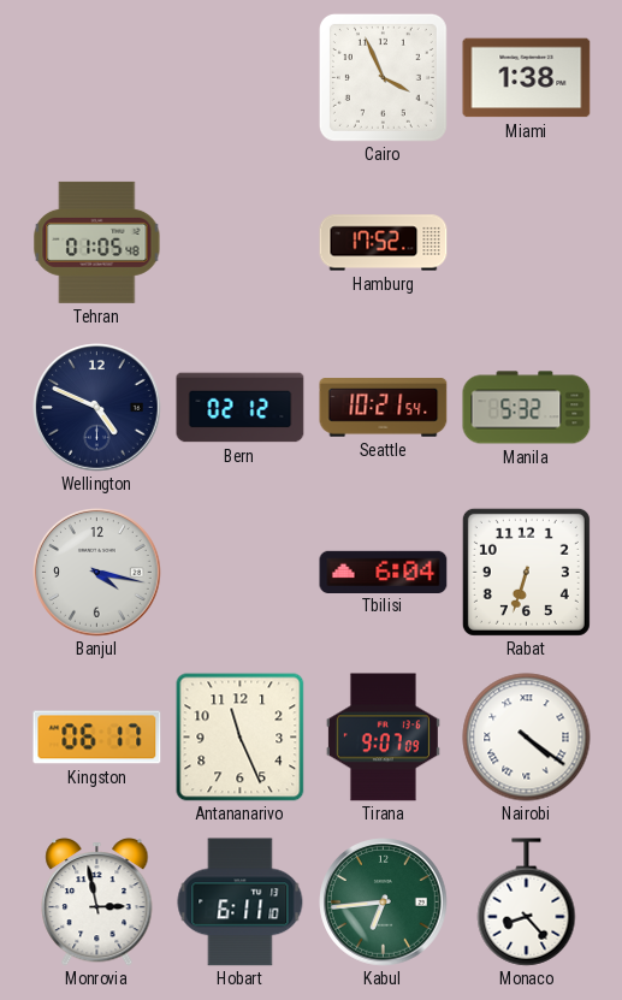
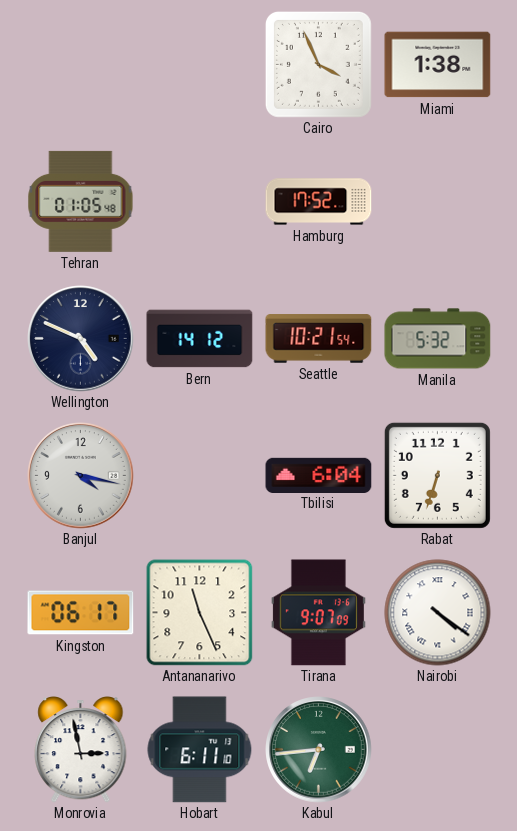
Bern: 02:12 -> 14:12
Monaco: 8:23 -> none
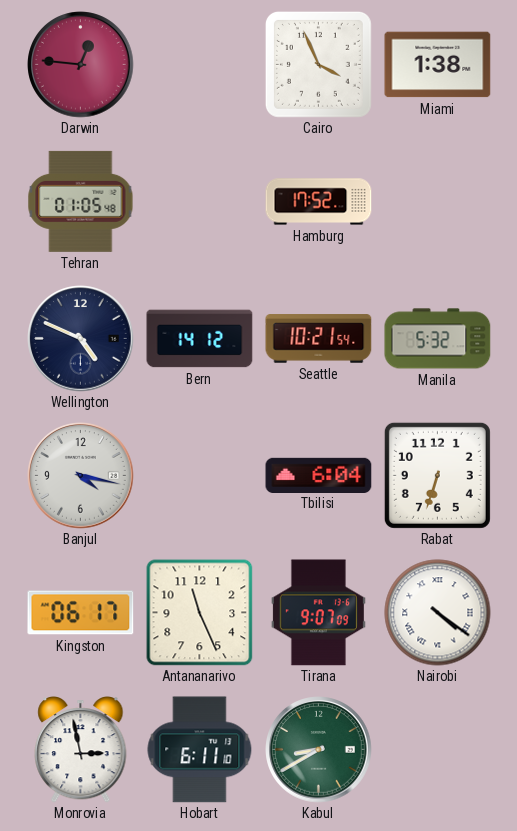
Darwin: none -> 12:46
Kabul: 6:44 -> 8:40
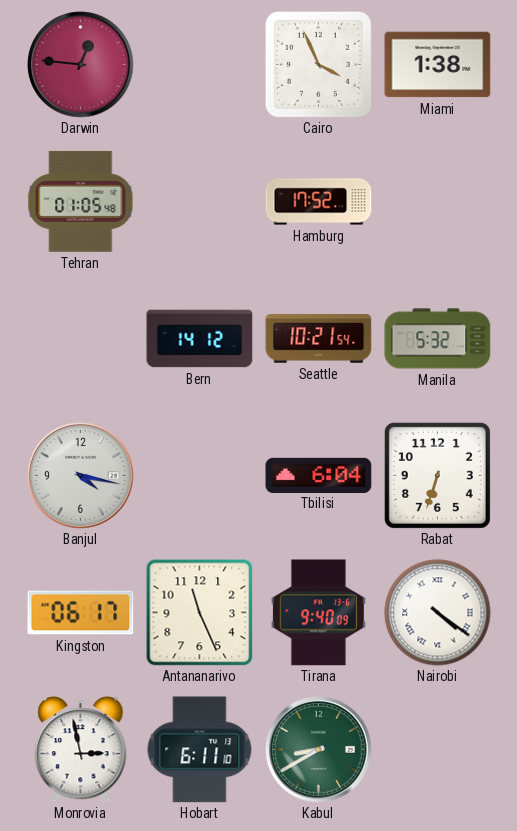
Wellington: 4:49 -> none
Tirana: 9:07 -> 9:40
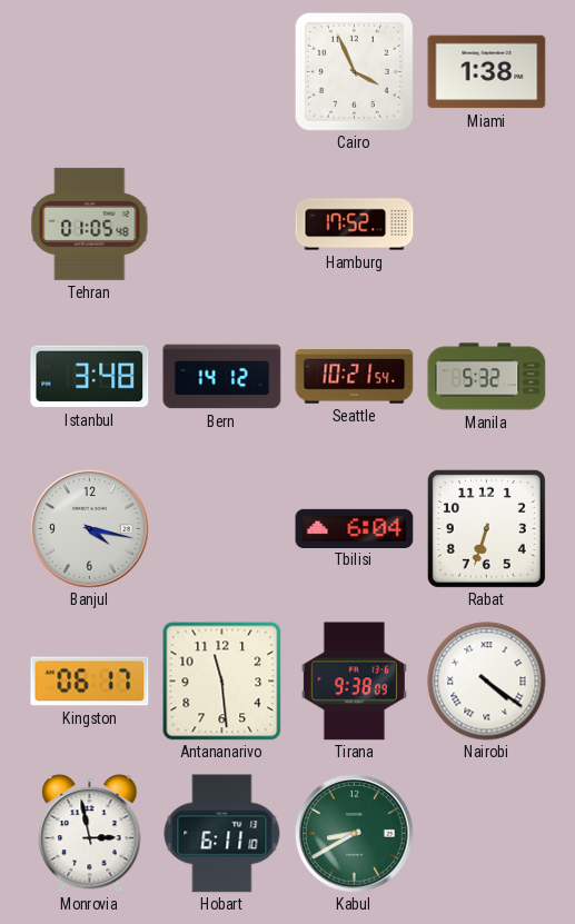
Darwin: 12:46 -> none
Istanbul: none -> 3:48
Antananarivo: 11:26 -> 11:29
Tirana: 9:40 -> 9:38
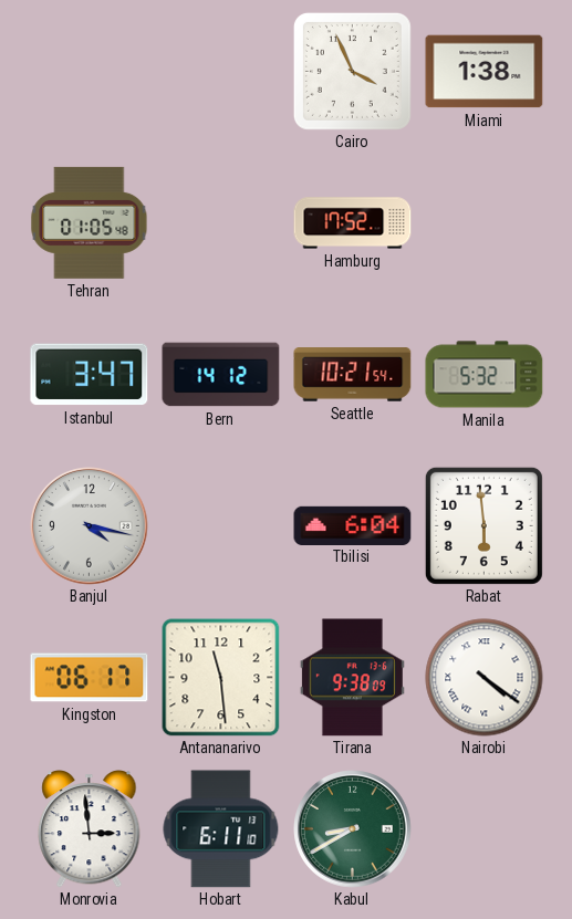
Istanbul: 3:48 -> 3:47
Rabat: 6:33 -> 5:59
Monrovia: 2:58 -> 2:59
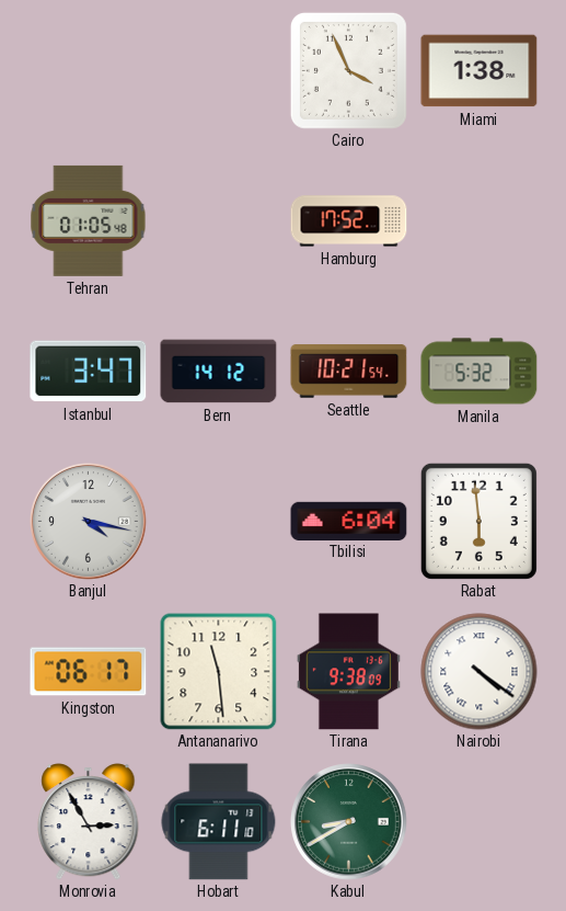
Monrovia: 2:59 -> 2:55
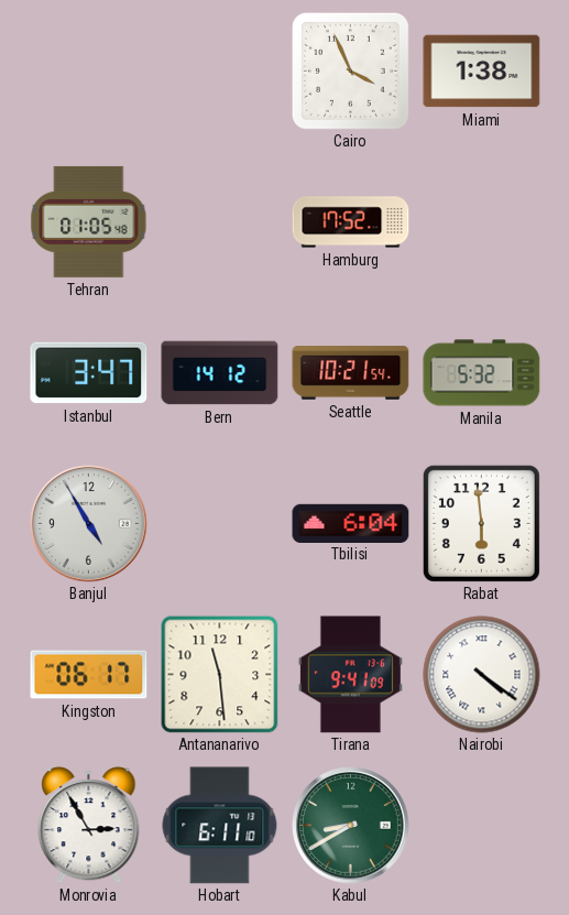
Banjul: 4:17 -> 4:55
Tirana: 9:38 -> 9:41
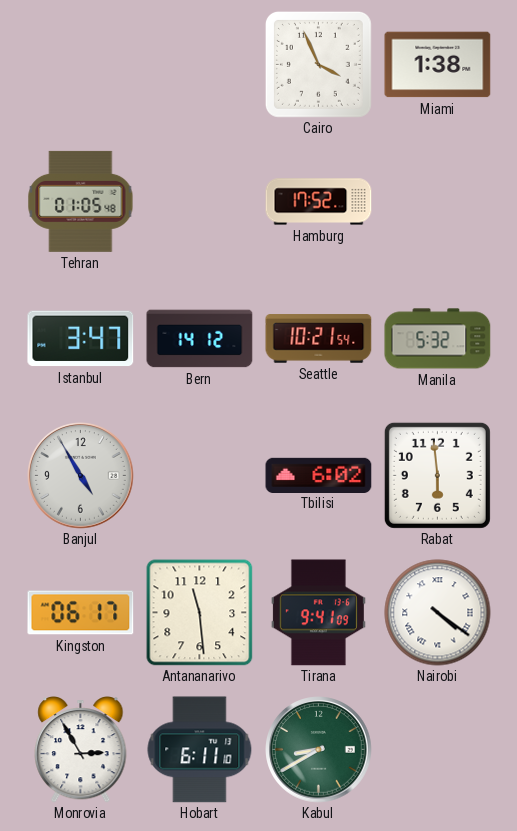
Tbilisi: 6:04 -> 6:02
